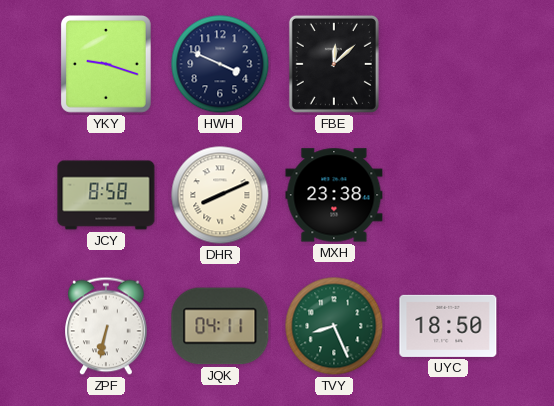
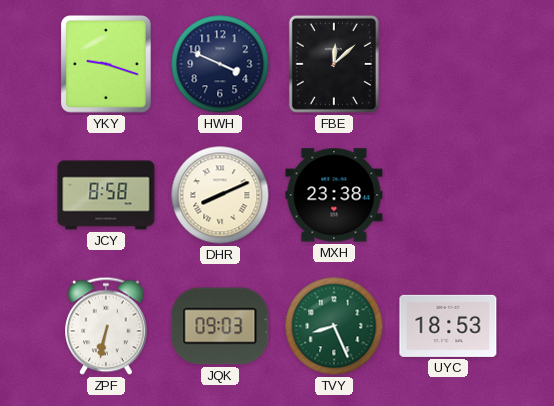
JQK: 04:11 -> 09:03
UYC: 18:50 -> 18:53
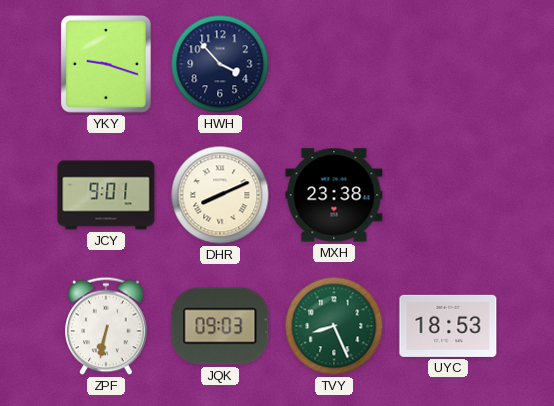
HWH: 3:49 -> 3:53
FBE: 12:08 -> none
JCY: 8:58 -> 9:01
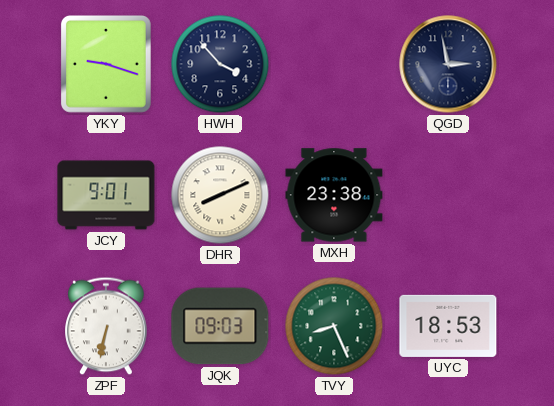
QGD: none -> 2:58
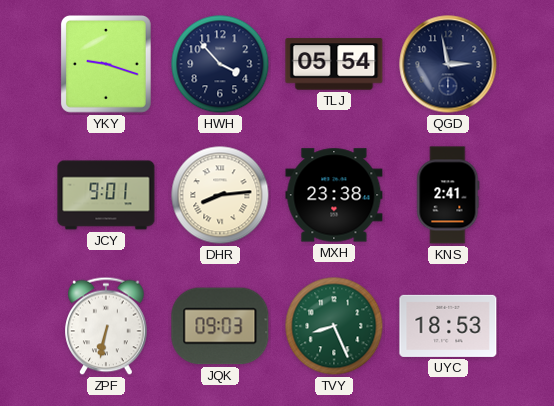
TLJ: none -> 05:54
DHR: 8:11 -> 8:14
KNS: none -> 2:41
